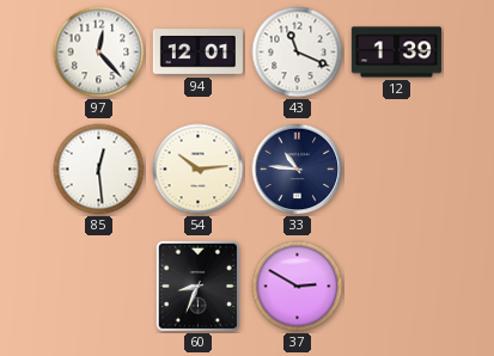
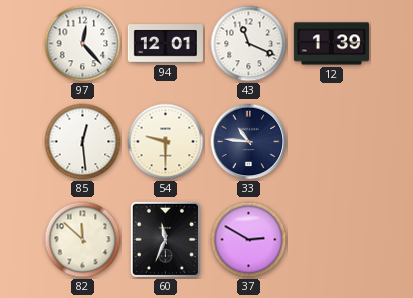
54: 10:14 -> 9:30
82: none -> 11:52
60: 8:34 -> 11:34
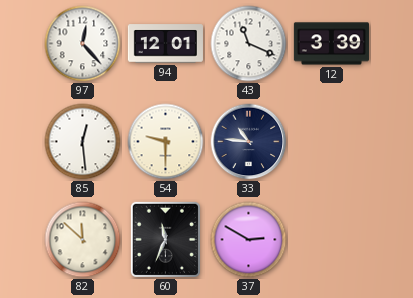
12: 1:39 -> 3:39
